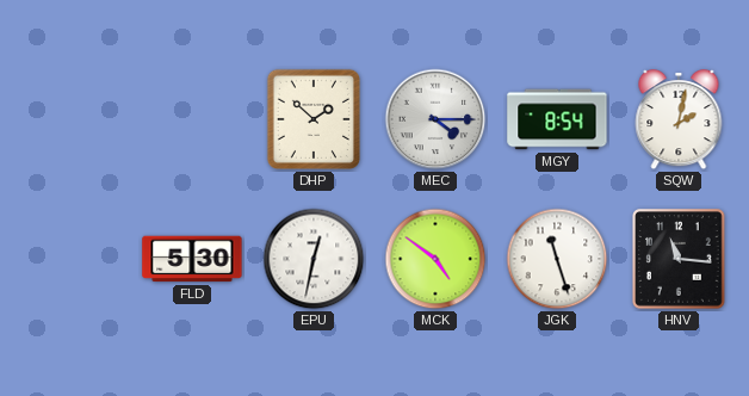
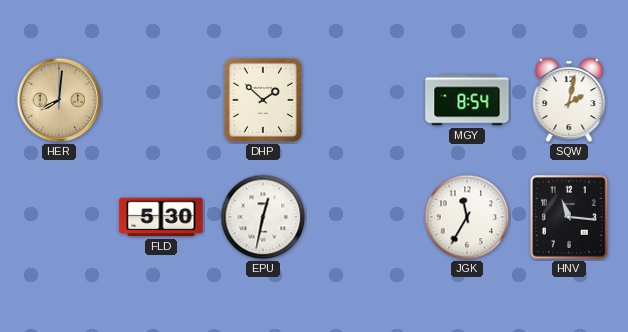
HER: none -> 8:01
MEC: 4:15 -> none
MCK: 4:51 -> none
JGK: 11:27 -> 11:35
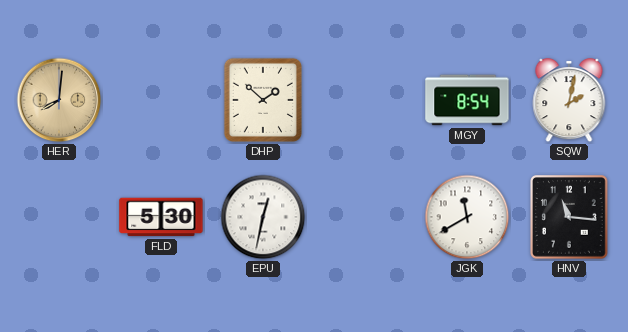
JGK: 11:35 -> 11:40
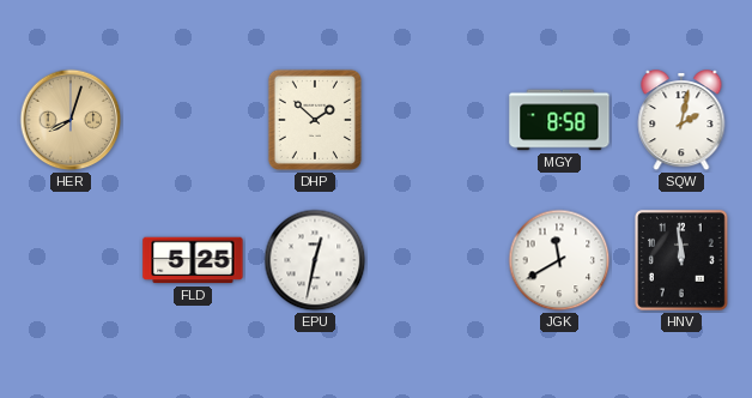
HER: 8:01 -> 8:03
MGY: 8:54 -> 8:58
FLD: 5:30 -> 5:25
HNV: 11:16 -> 11:59
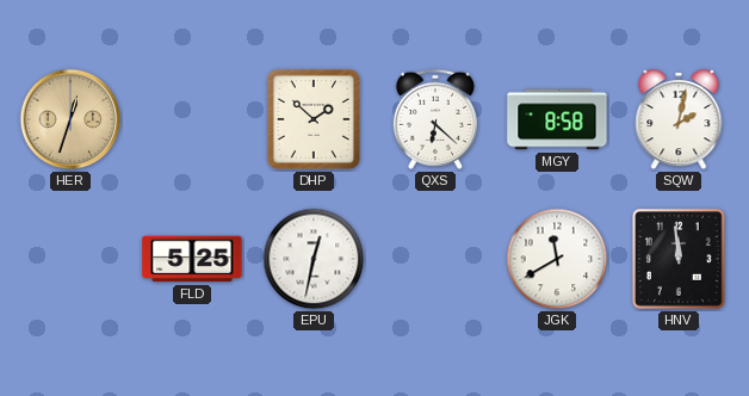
HER: 8:03 -> 12:33
QXS: none -> 6:22
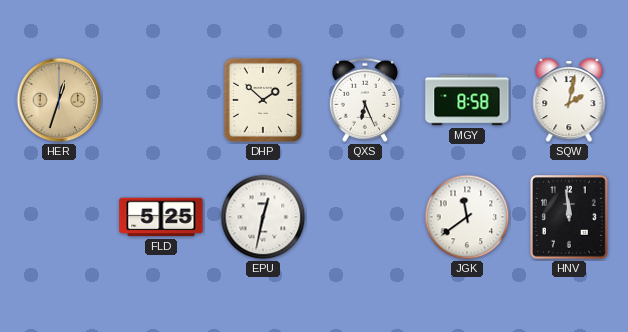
QXS: 6:22 -> 6:26
JGK: 11:40 -> 11:39
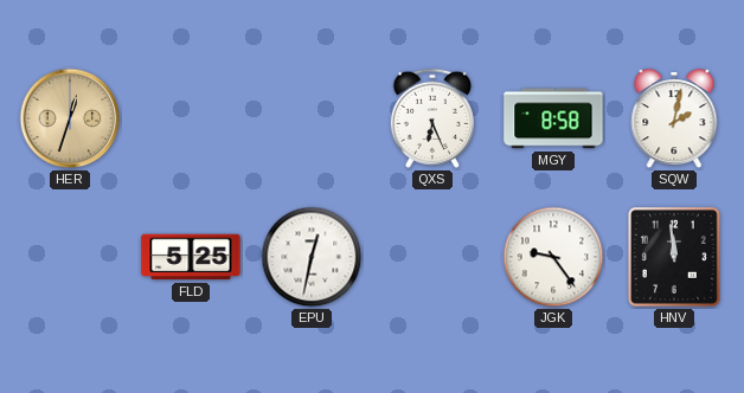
DHP: 1:52 -> none
JGK: 11:39 -> 9:24
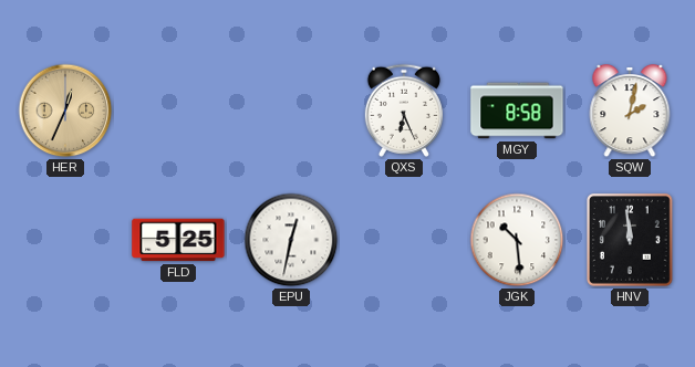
HER: 12:33 -> 12:34
JGK: 9:24 -> 10:29
